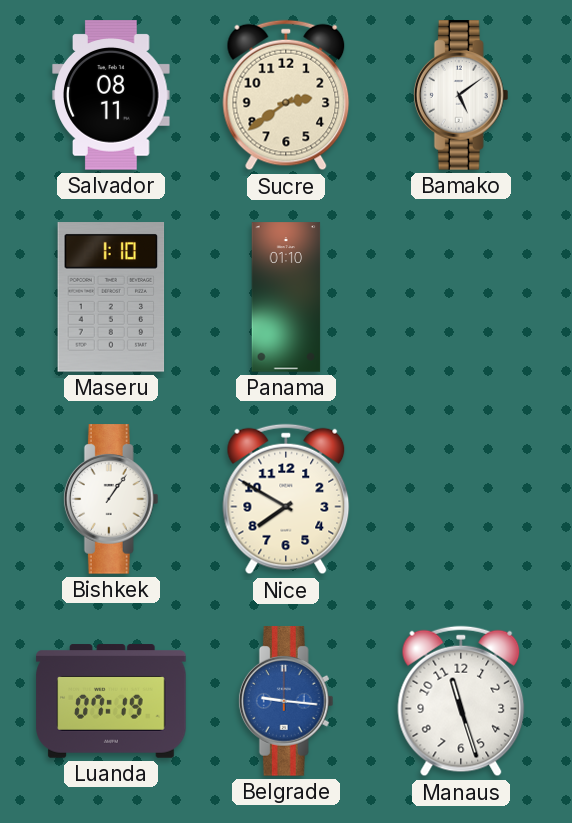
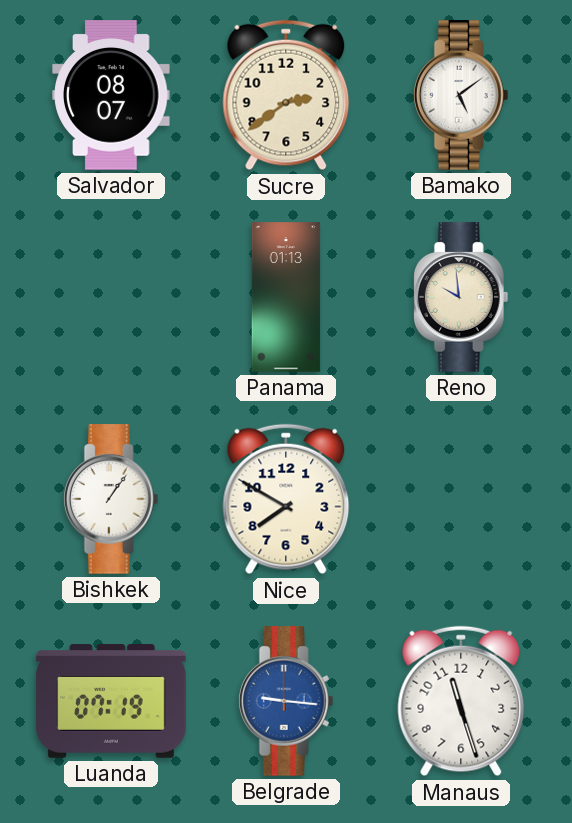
Salvador: 08:11 -> 08:07
Maseru: 1:10 -> none
Panama: 01:10 -> 01:13
Reno: none -> 9:59
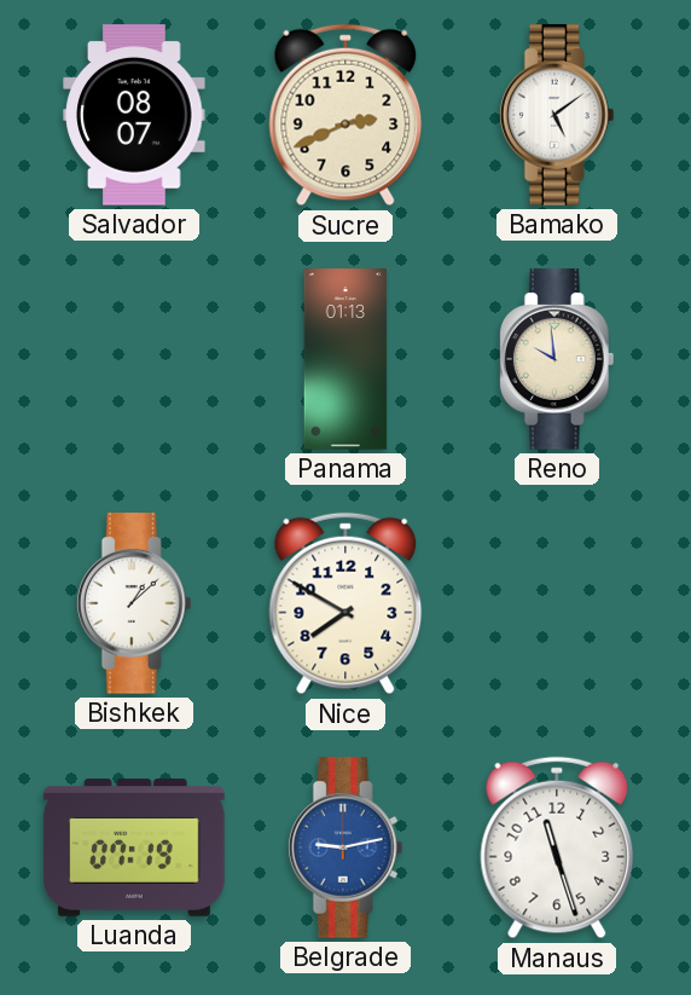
Sucre: 2:39 -> 2:41
Bishkek: 1:06 -> 1:08
Belgrade: 9:16 -> 9:13
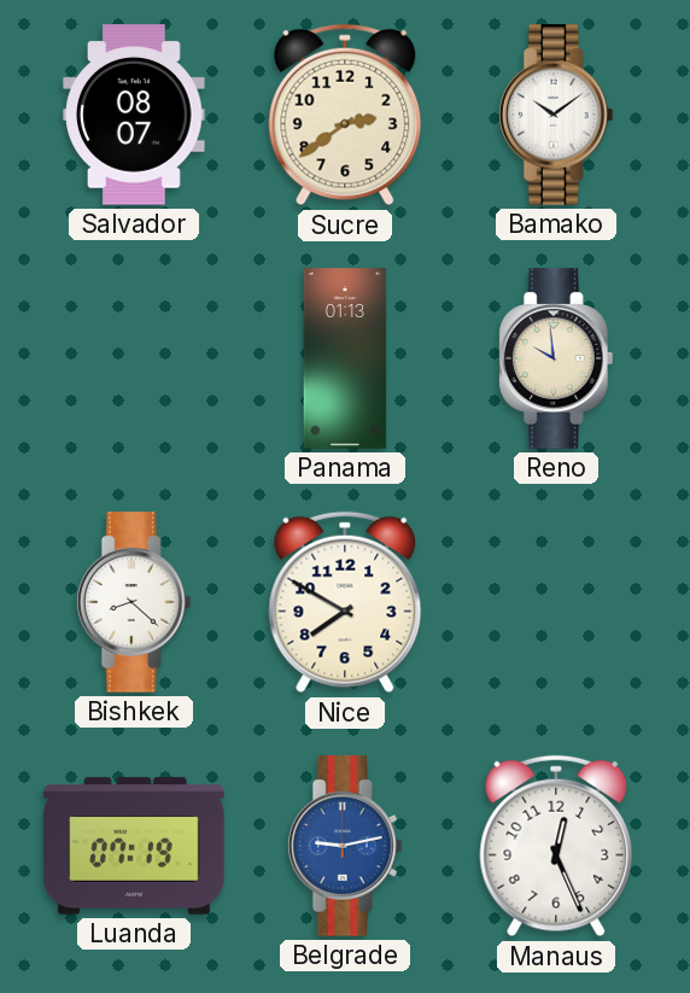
Sucre: 2:41 -> 2:39
Bamako: 5:09 -> 10:09
Bishkek: 1:08 -> 8:22
Manaus: 11:27 -> 12:26
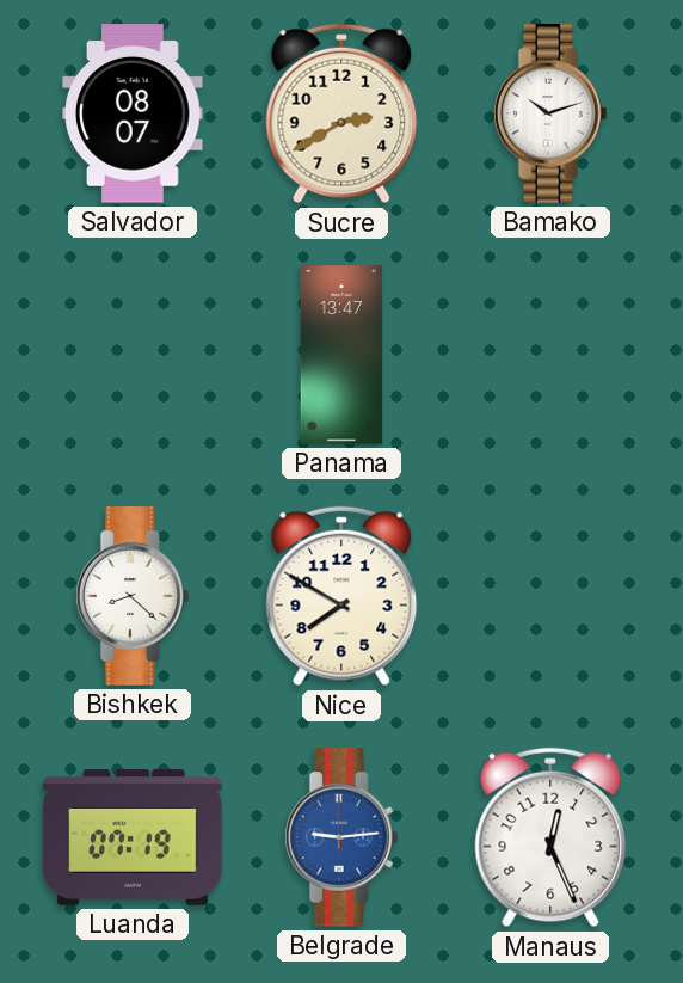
Sucre: 2:39 -> 2:40
Bamako: 10:09 -> 10:12
Panama: 01:13 -> 13:47
Reno: 9:59 -> none
Belgrade: 9:13 -> 9:14
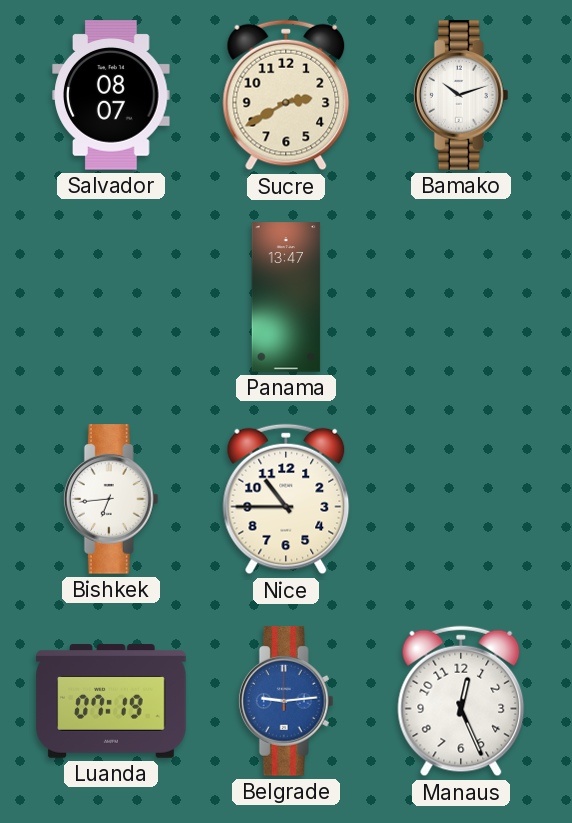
Bishkek: 8:22 -> 6:44
Nice: 7:50 -> 10:45
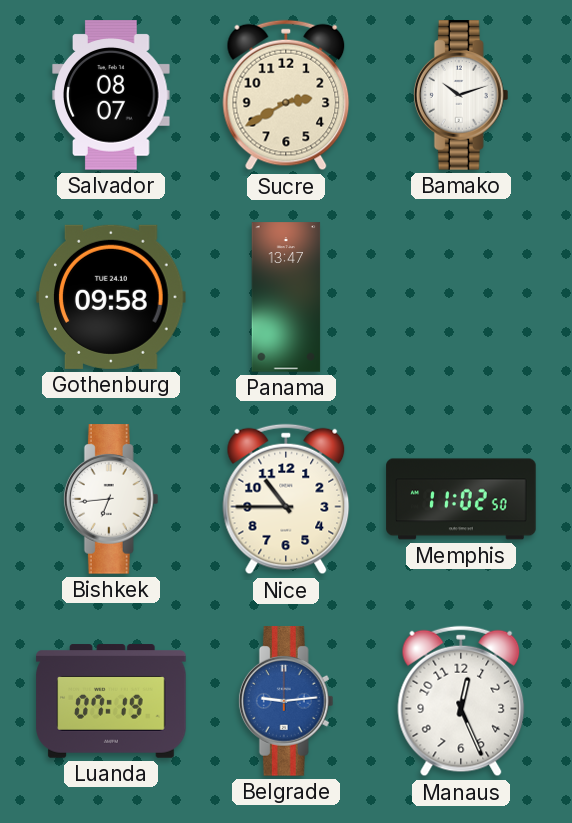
Gothenburg: none -> 09:58
Memphis: none -> 11:02
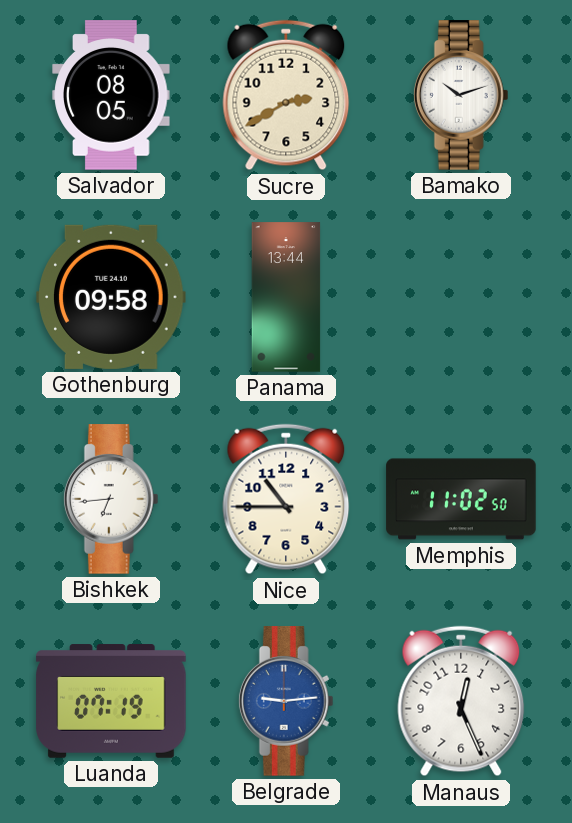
Salvador: 08:07 -> 08:05
Panama: 13:47 -> 13:44
